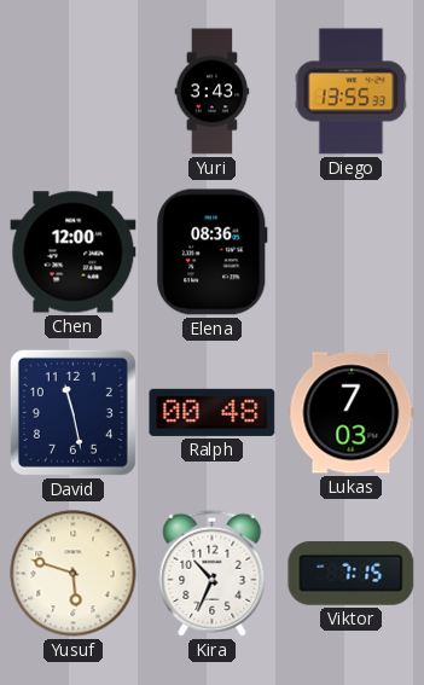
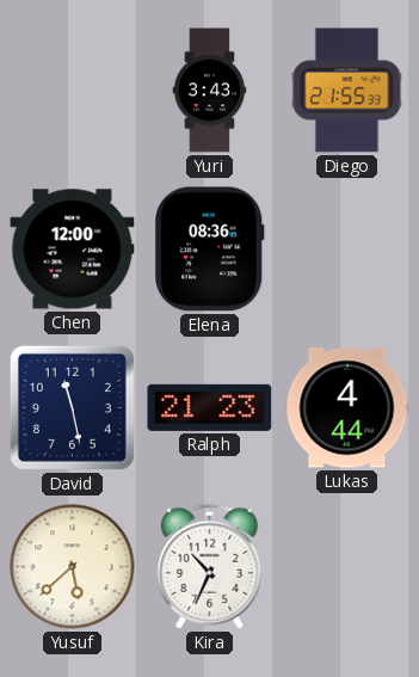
Diego: 13:55 -> 21:55
Ralph: 00:48 -> 21:23
Lukas: 7:03 -> 4:44
Yusuf: 5:48 -> 5:38
Viktor: 7:15 -> none
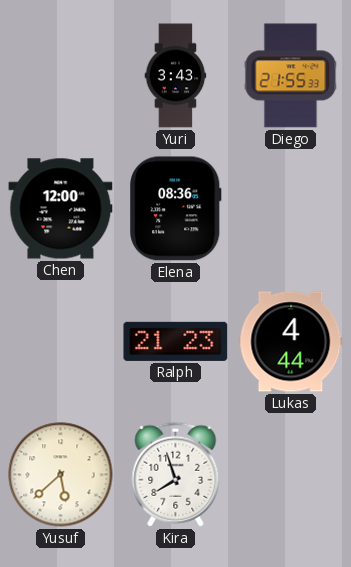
David: 11:28 -> none
Kira: 10:34 -> 7:57
